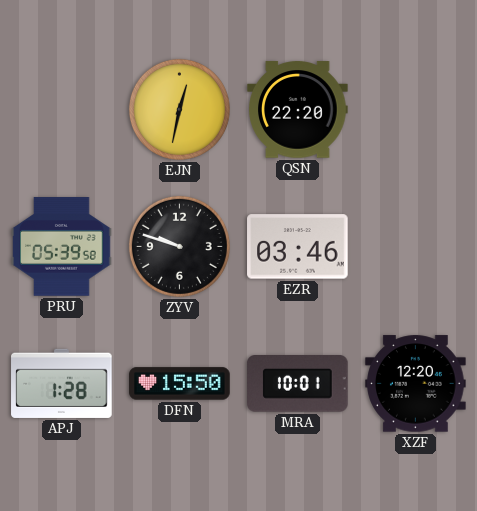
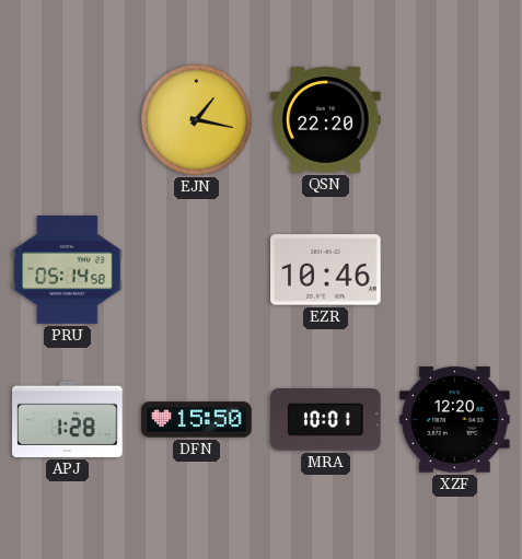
EJN: 12:32 -> 1:17
PRU: 05:39 -> 05:14
ZYV: 9:48 -> none
EZR: 03:46 -> 10:46
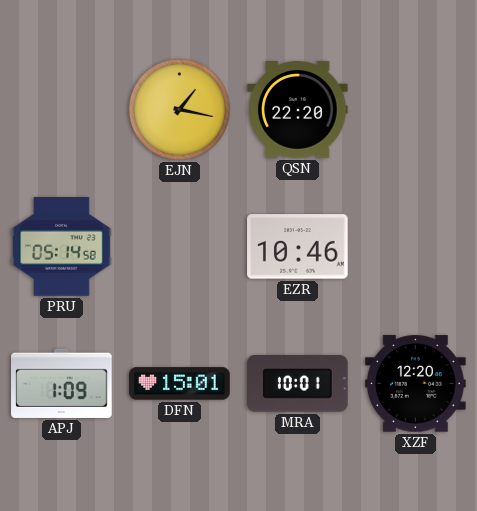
APJ: 1:28 -> 1:09
DFN: 15:50 -> 15:01
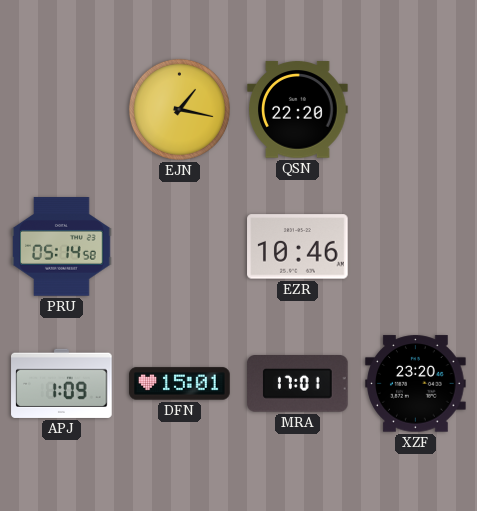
MRA: 10:01 -> 17:01
XZF: 12:20 -> 23:20
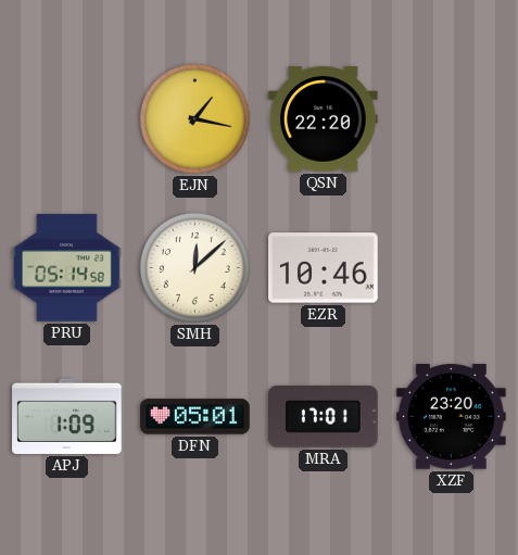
SMH: none -> 12:08
DFN: 15:01 -> 05:01
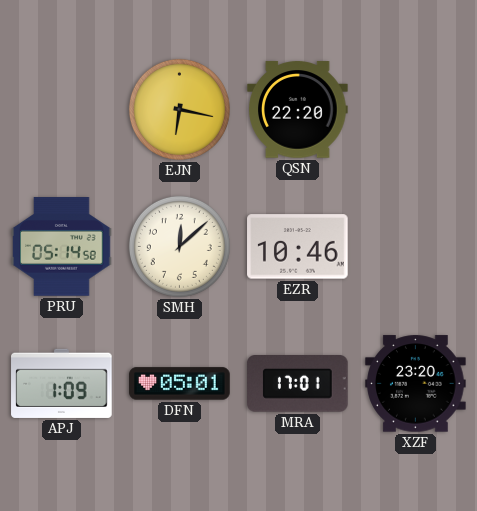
EJN: 1:17 -> 6:17
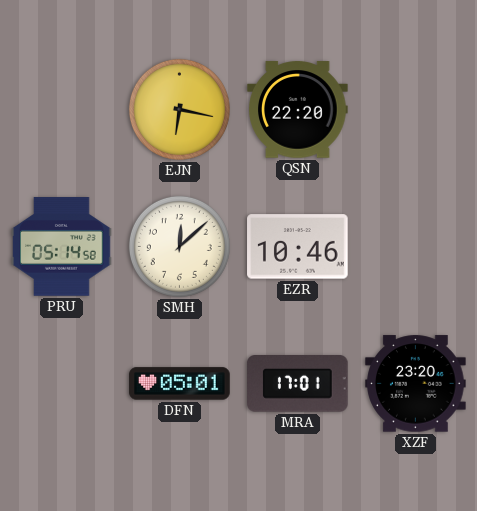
APJ: 1:09 -> none
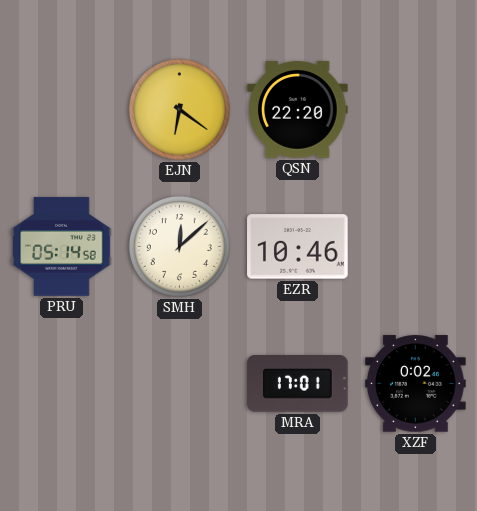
EJN: 6:17 -> 6:21
DFN: 05:01 -> none
XZF: 23:20 -> 0:02
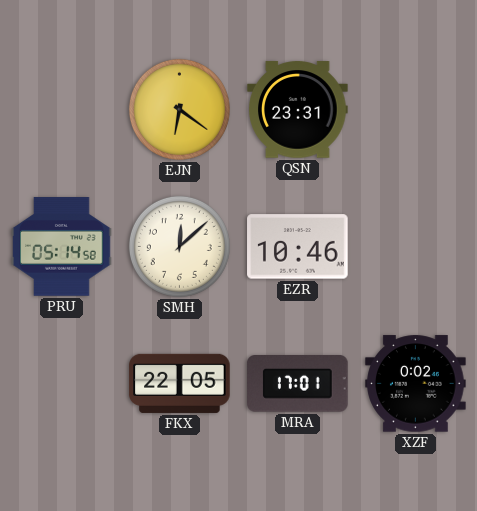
QSN: 22:20 -> 23:31
FKX: none -> 22:05
